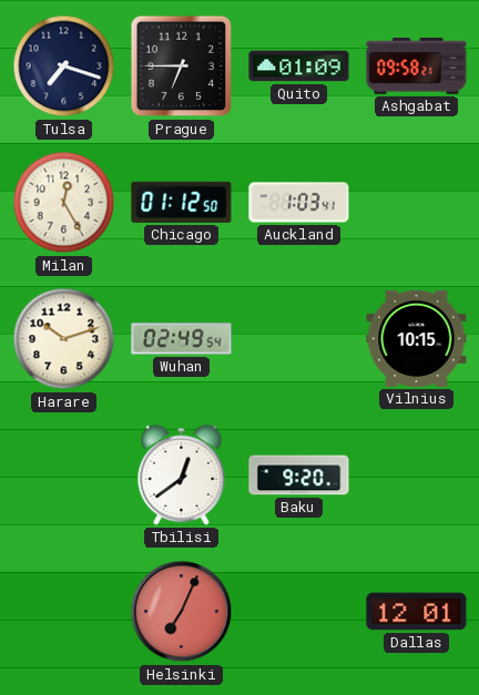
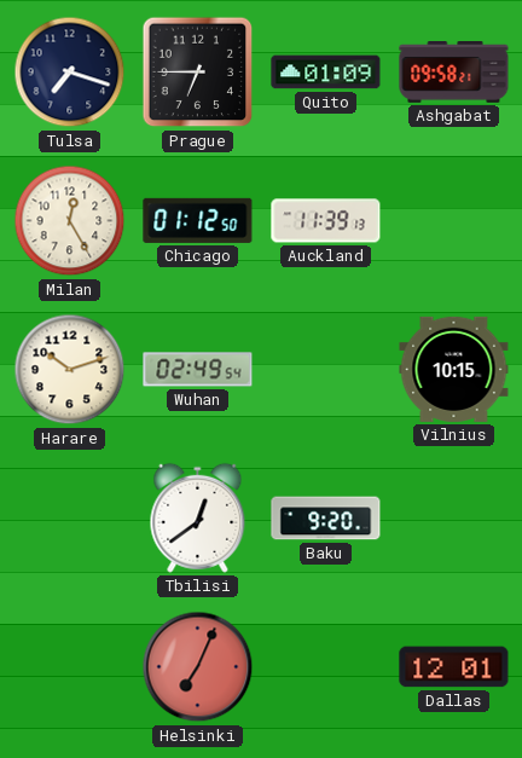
Auckland: 1:03 -> 11:39
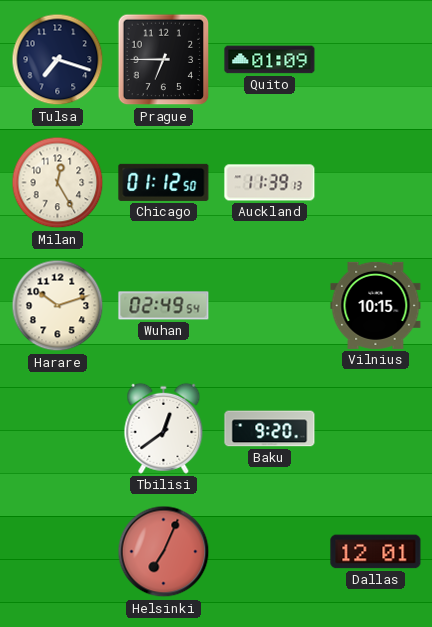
Ashgabat: 09:58 -> none
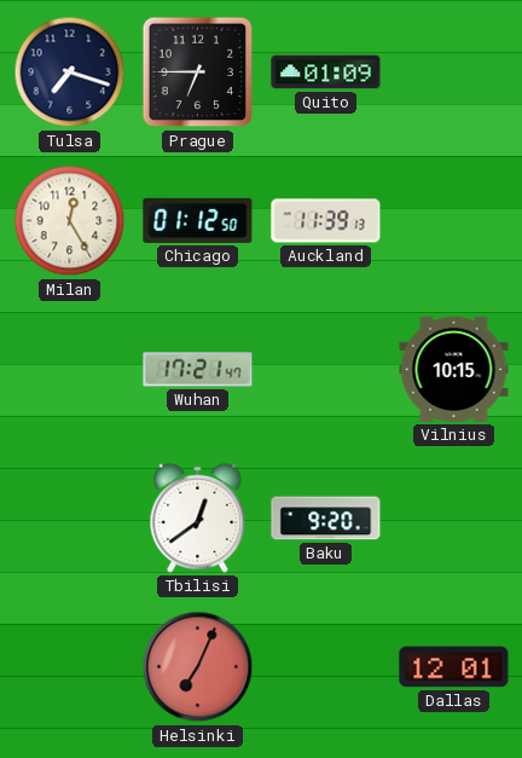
Harare: 10:12 -> none
Wuhan: 02:49 -> 17:21
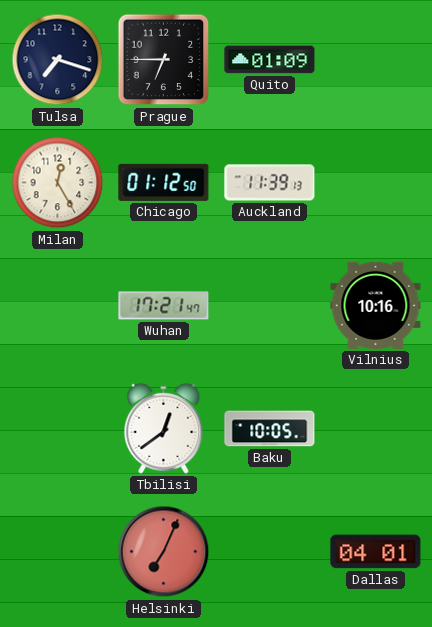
Vilnius: 10:15 -> 10:16
Baku: 9:20 -> 10:05
Dallas: 12:01 -> 04:01
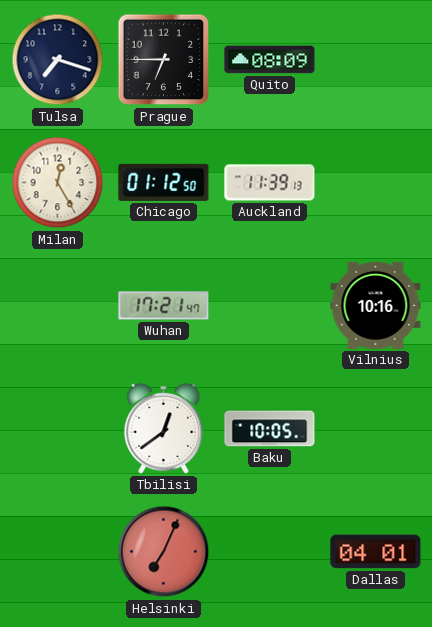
Quito: 01:09 -> 08:09
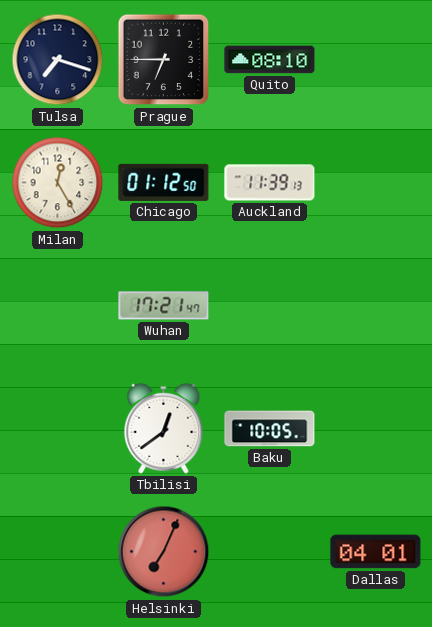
Quito: 08:09 -> 08:10
Vilnius: 10:16 -> none
